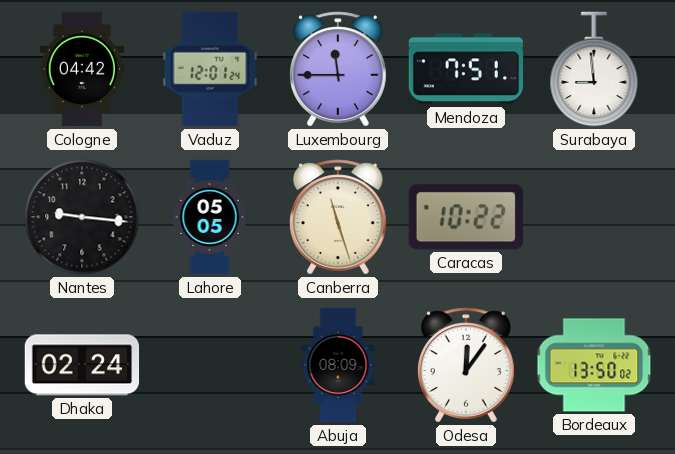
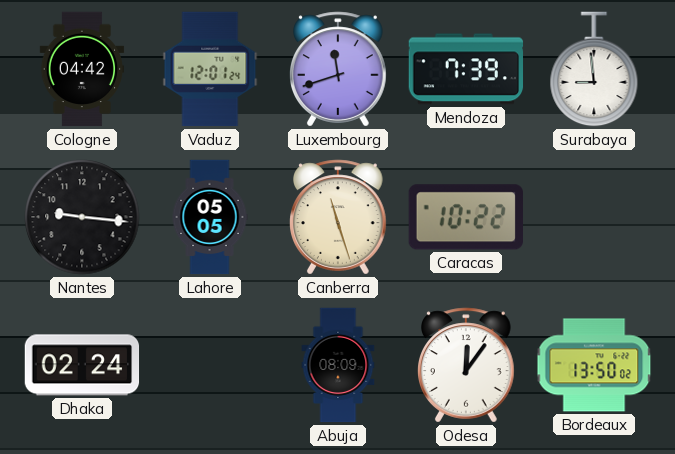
Luxembourg: 11:45 -> 11:42
Mendoza: 7:51 -> 7:39
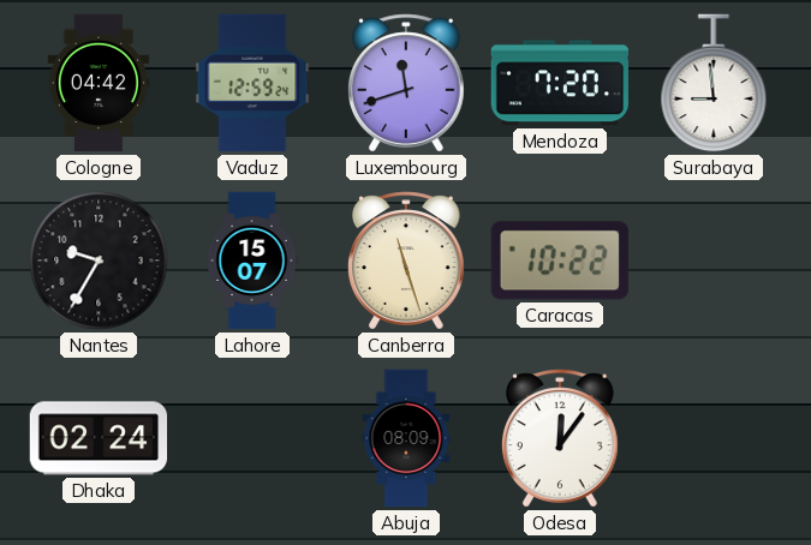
Vaduz: 12:01 -> 12:59
Mendoza: 7:39 -> 7:20
Nantes: 9:16 -> 9:35
Lahore: 05:05 -> 15:07
Bordeaux: 13:50 -> none
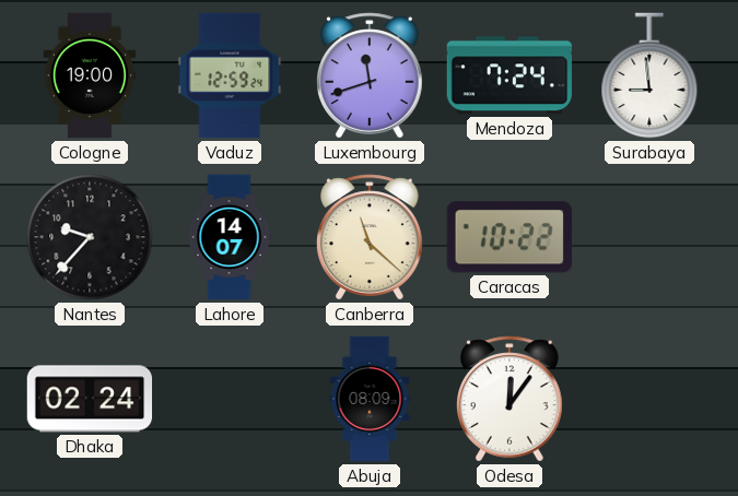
Cologne: 04:42 -> 19:00
Mendoza: 7:20 -> 7:24
Nantes: 9:35 -> 9:37
Lahore: 15:07 -> 14:07
Canberra: 11:27 -> 11:22
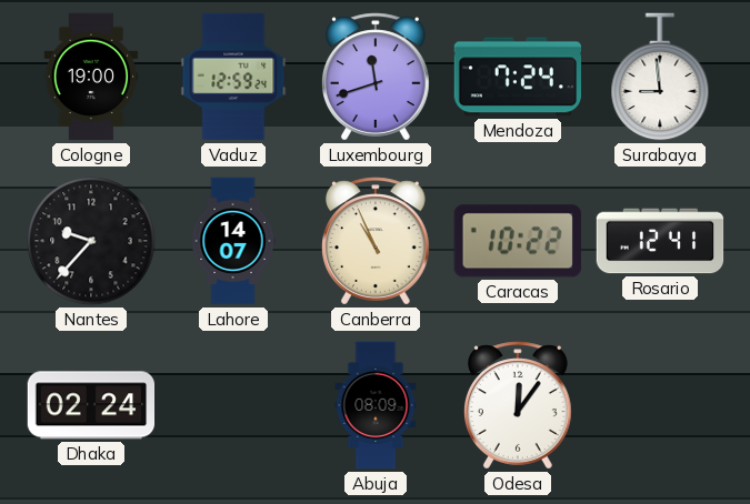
Canberra: 11:22 -> 10:56
Rosario: none -> 12:41
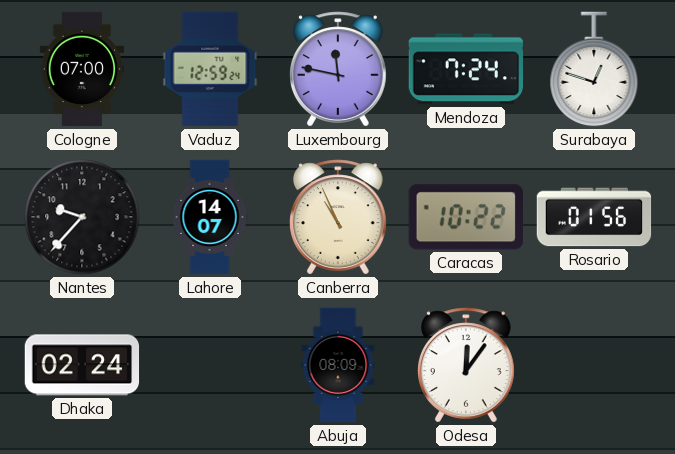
Cologne: 19:00 -> 07:00
Luxembourg: 11:42 -> 11:47
Surabaya: 8:59 -> 12:48
Rosario: 12:41 -> 01:56
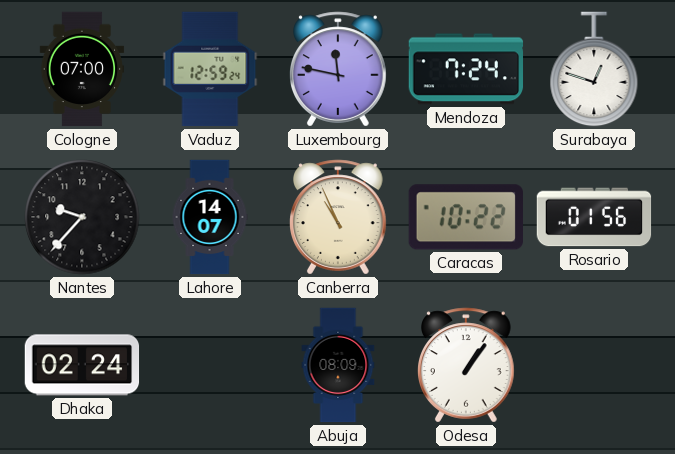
Odesa: 12:06 -> 1:06
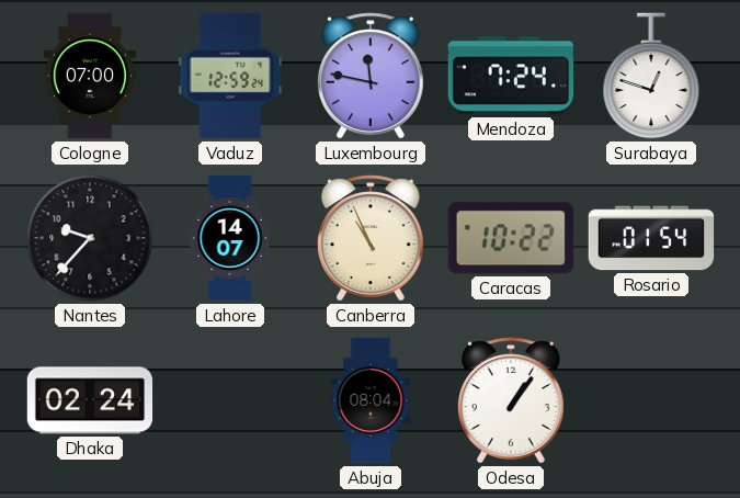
Rosario: 01:56 -> 01:54
Abuja: 08:09 -> 08:04
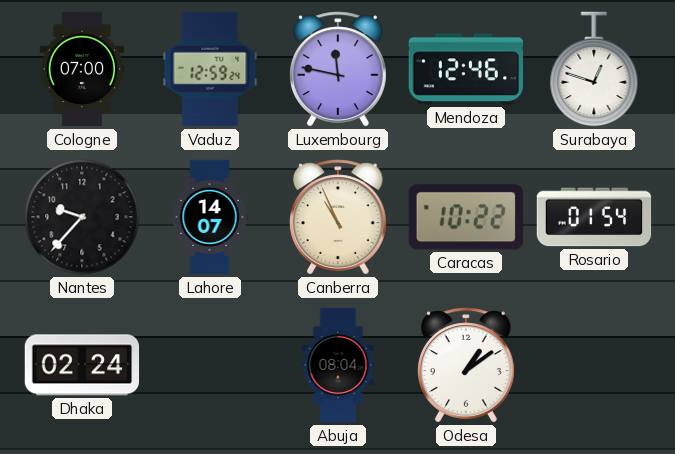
Mendoza: 7:24 -> 12:46
Odesa: 1:06 -> 1:09
